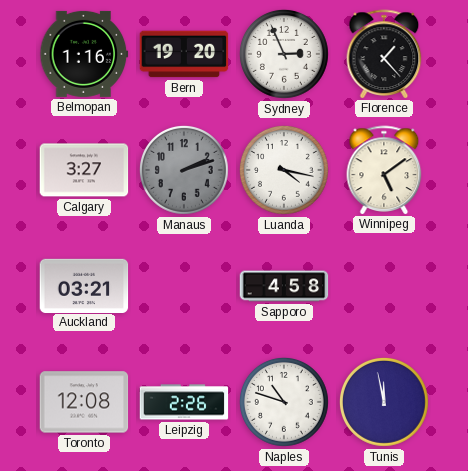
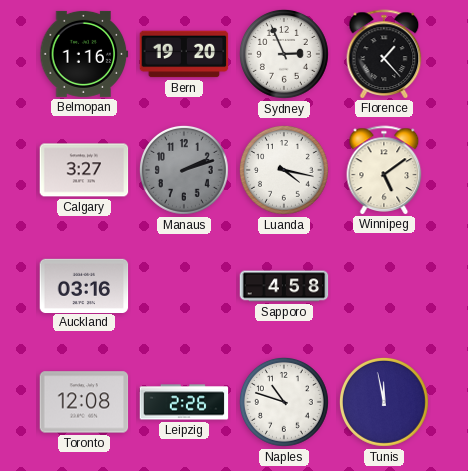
Auckland: 03:21 -> 03:16
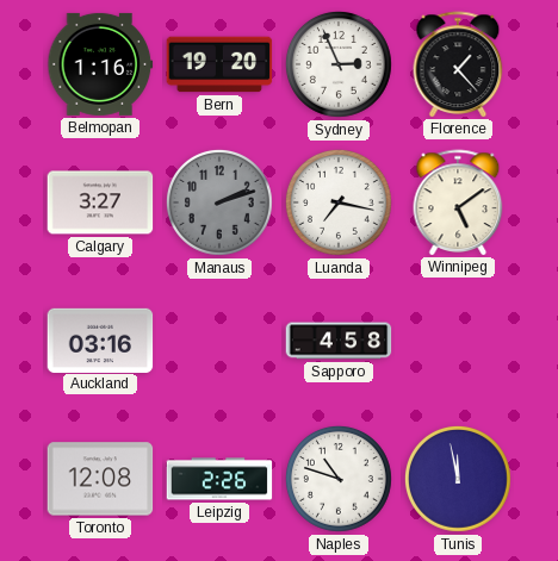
Luanda: 4:17 -> 7:17
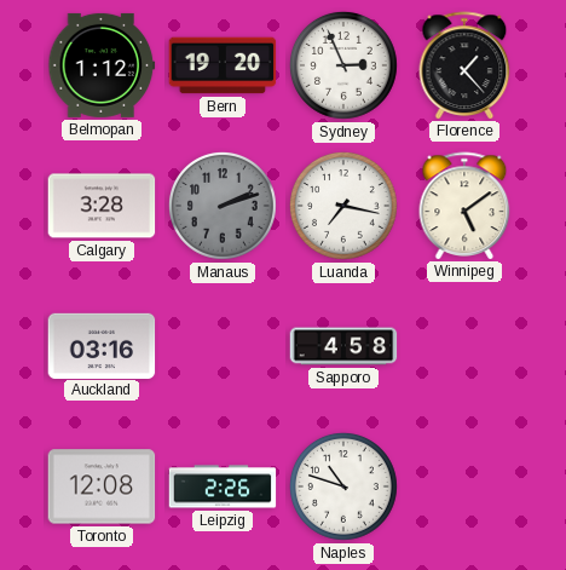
Belmopan: 1:16 -> 1:12
Calgary: 3:27 -> 3:28
Tunis: 11:58 -> none
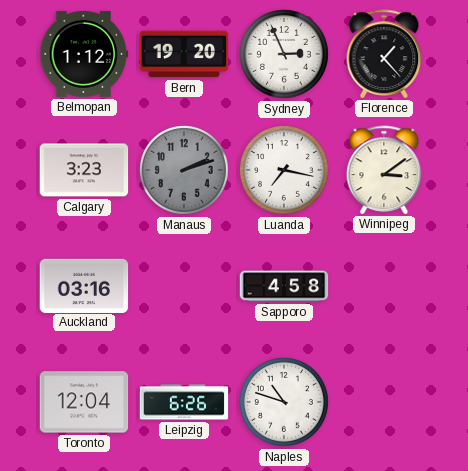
Calgary: 3:28 -> 3:23
Winnipeg: 5:09 -> 3:09
Toronto: 12:08 -> 12:04
Leipzig: 2:26 -> 6:26
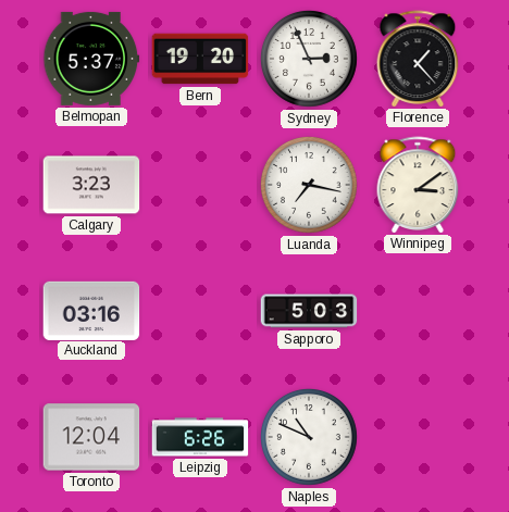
Belmopan: 1:12 -> 5:37
Manaus: 2:12 -> none
Sapporo: 4:58 -> 5:03
Naples: 10:48 -> 10:49
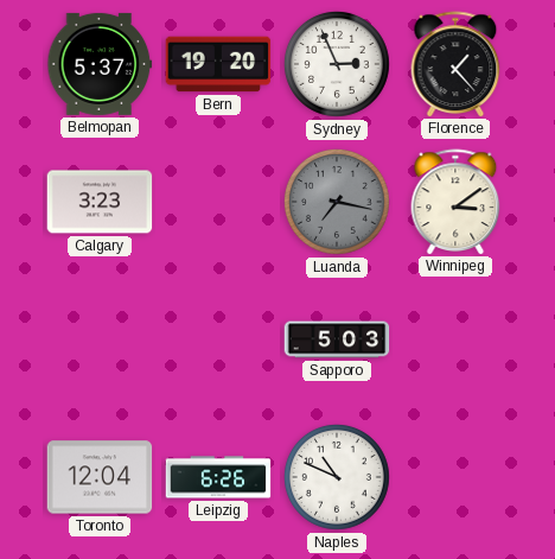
Luanda dial: white -> grey
Auckland: 03:16 -> none
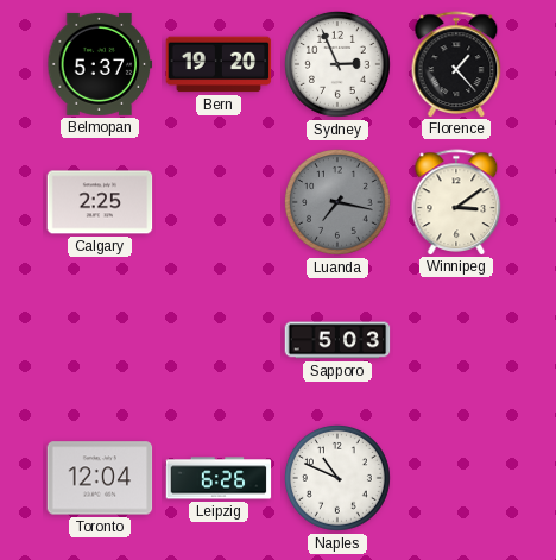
Calgary: 3:23 -> 2:25
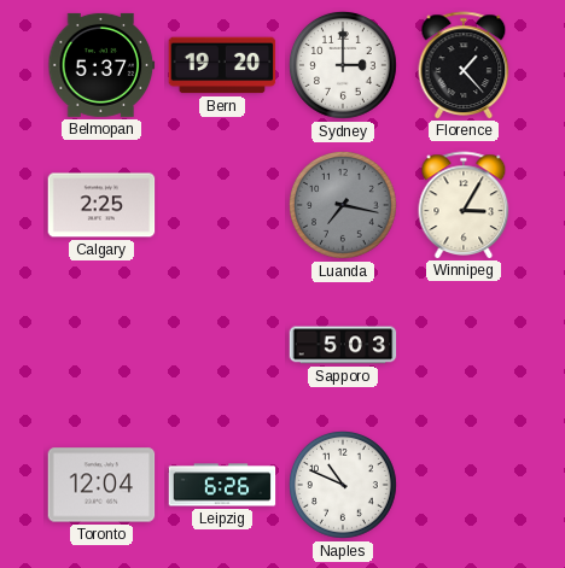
Sydney: 2:56 -> 3:00
Winnipeg: 3:09 -> 3:05
